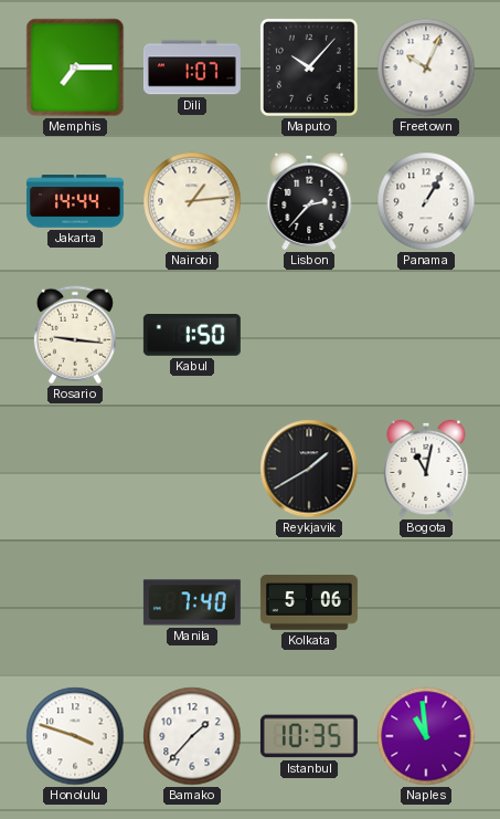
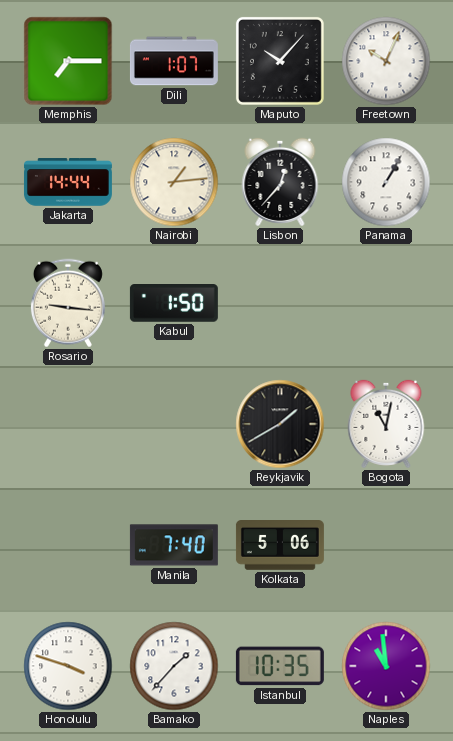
Lisbon: 2:37 -> 12:37
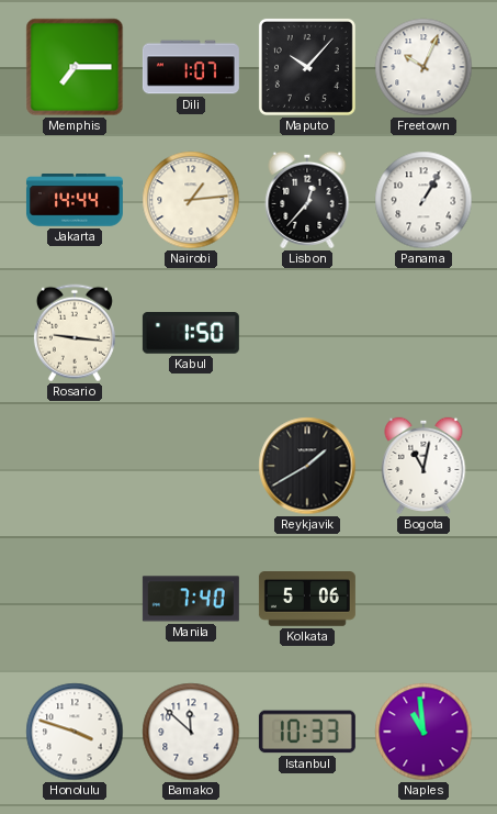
Bamako: 1:37 -> 11:52
Istanbul: 10:35 -> 10:33
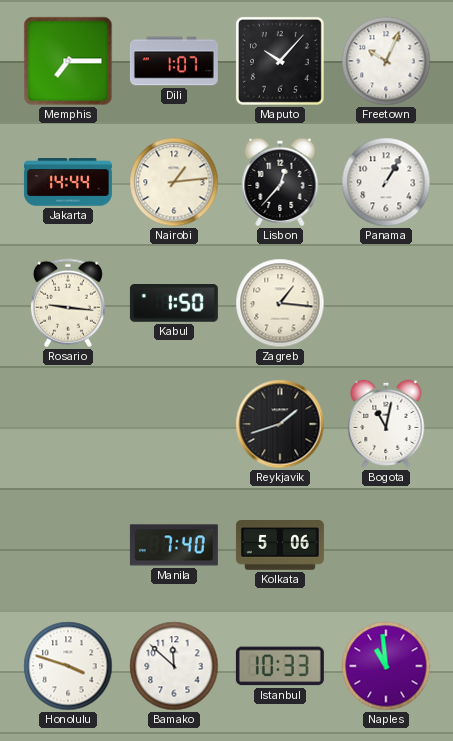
Zagreb: none -> 1:16
Reykjavik: 1:40 -> 1:42
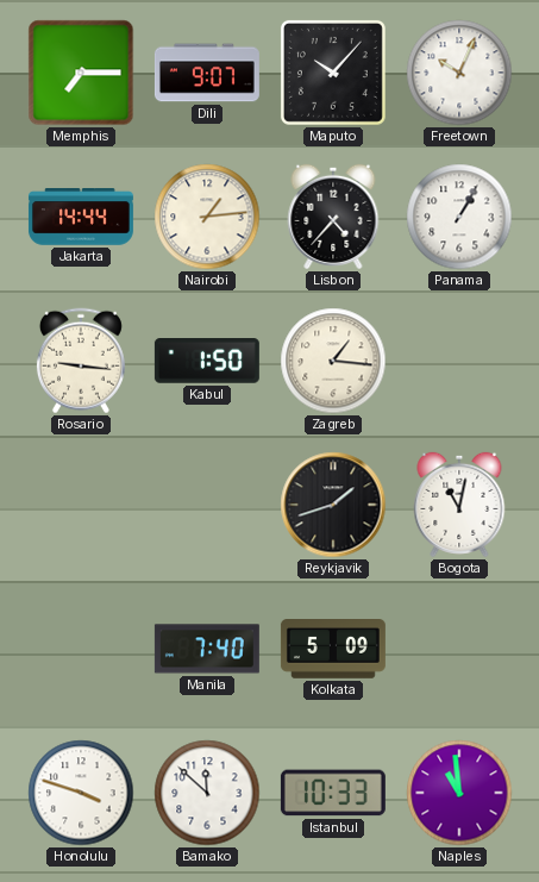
Dili: 1:07 -> 9:07
Lisbon: 12:37 -> 4:37
Kolkata: 5:06 -> 5:09
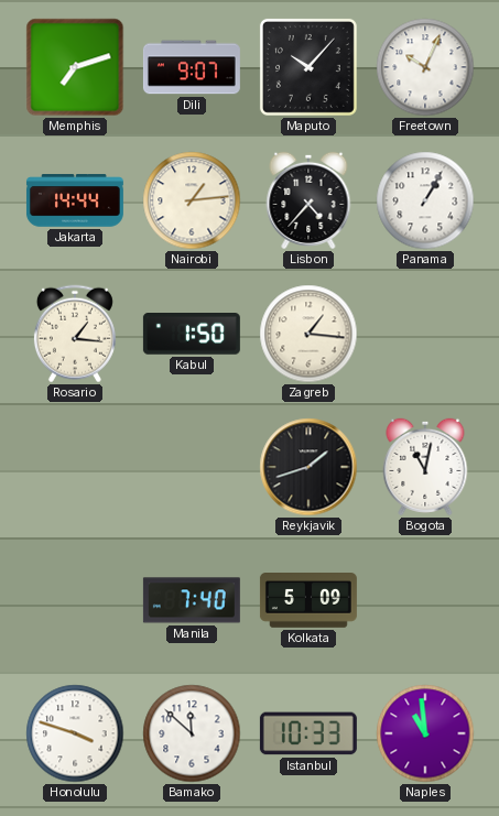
Memphis: 7:15 -> 7:12
Rosario: 9:16 -> 1:16
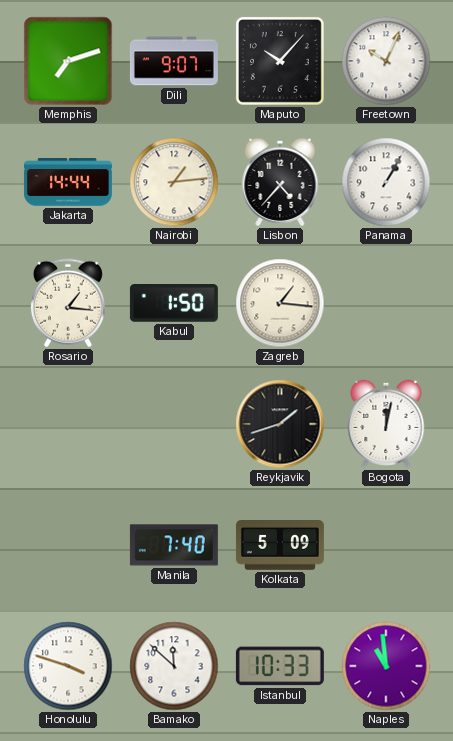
Bogota: 11:02 -> 12:02
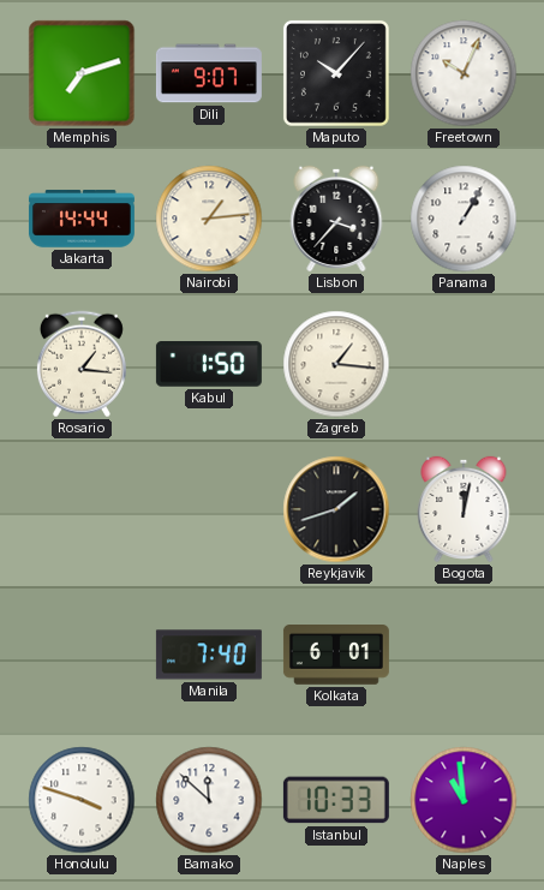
Lisbon: 4:37 -> 3:37
Kolkata: 5:09 -> 6:01
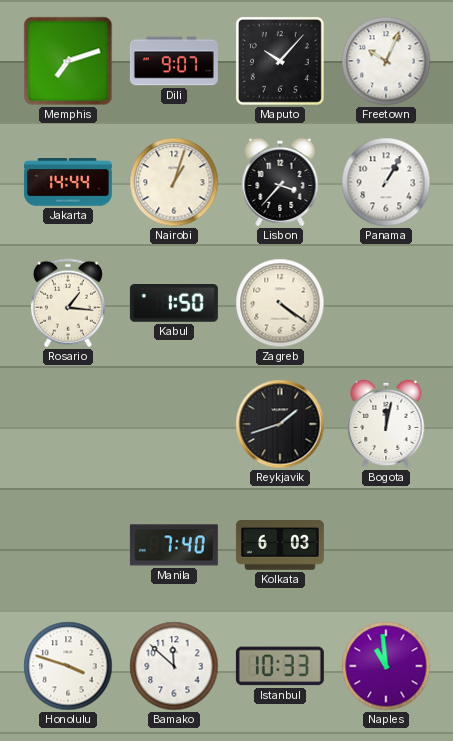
Nairobi: 1:14 -> 1:03
Zagreb: 1:16 -> 4:21
Kolkata: 6:01 -> 6:03
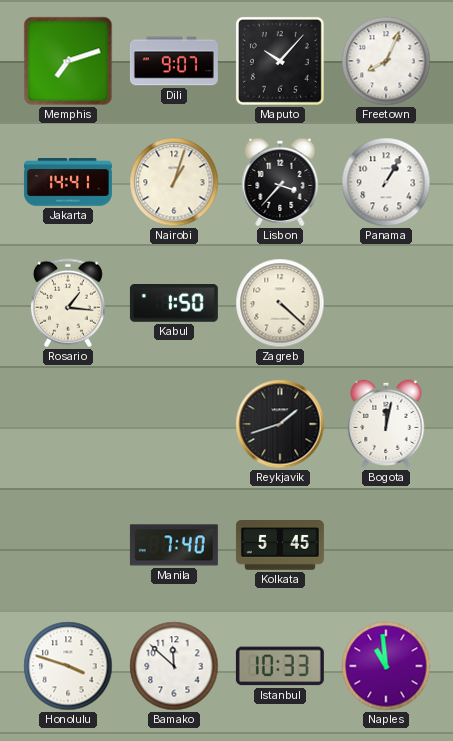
Freetown: 10:04 -> 8:04
Jakarta: 14:44 -> 14:41
Zagreb: 4:21 -> 4:22
Kolkata: 6:03 -> 5:45
